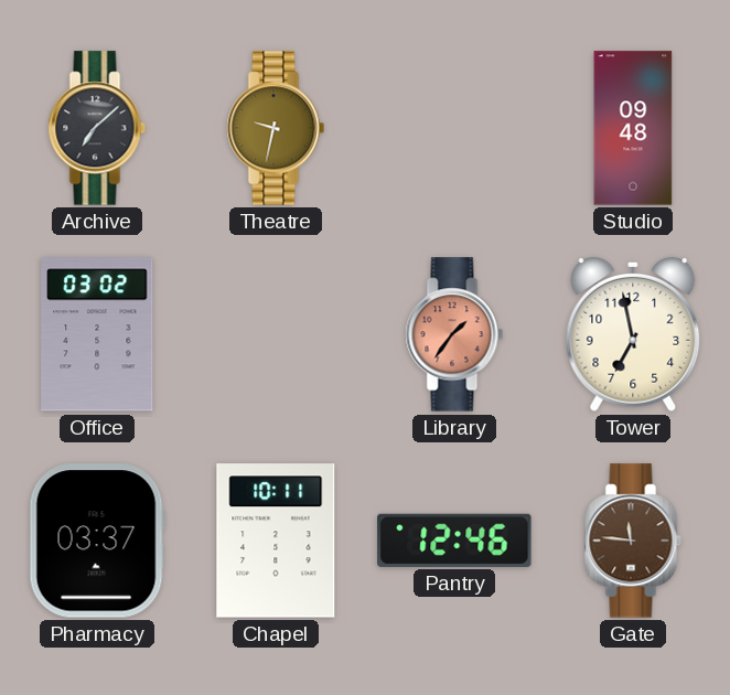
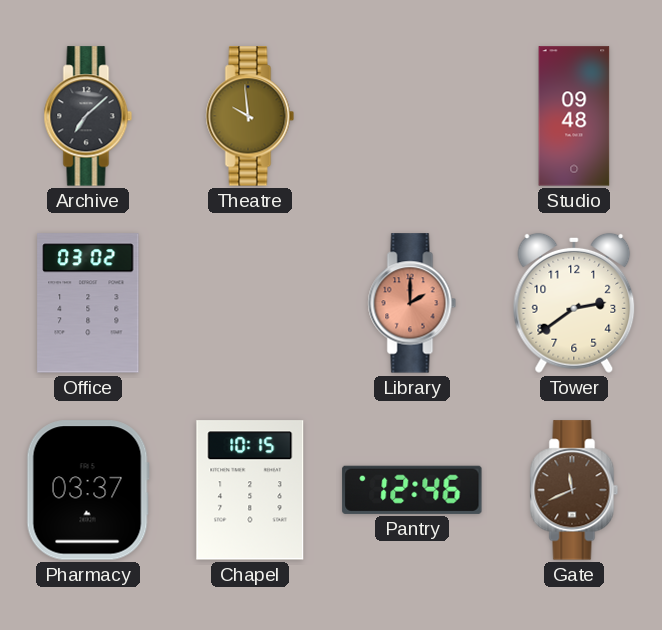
Theatre: 9:32 -> 9:59
Library: 1:36 -> 2:00
Tower: 6:58 -> 2:39
Chapel: 10:11 -> 10:15
Gate: 11:46 -> 11:41
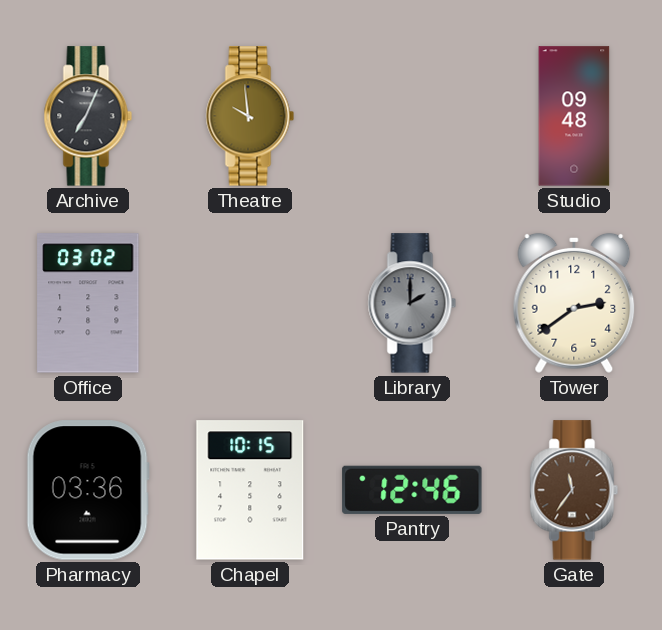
Archive: 7:08 -> 7:04
Library dial: salmon -> grey
Pharmacy: 03:37 -> 03:36
Gate: 11:41 -> 11:36
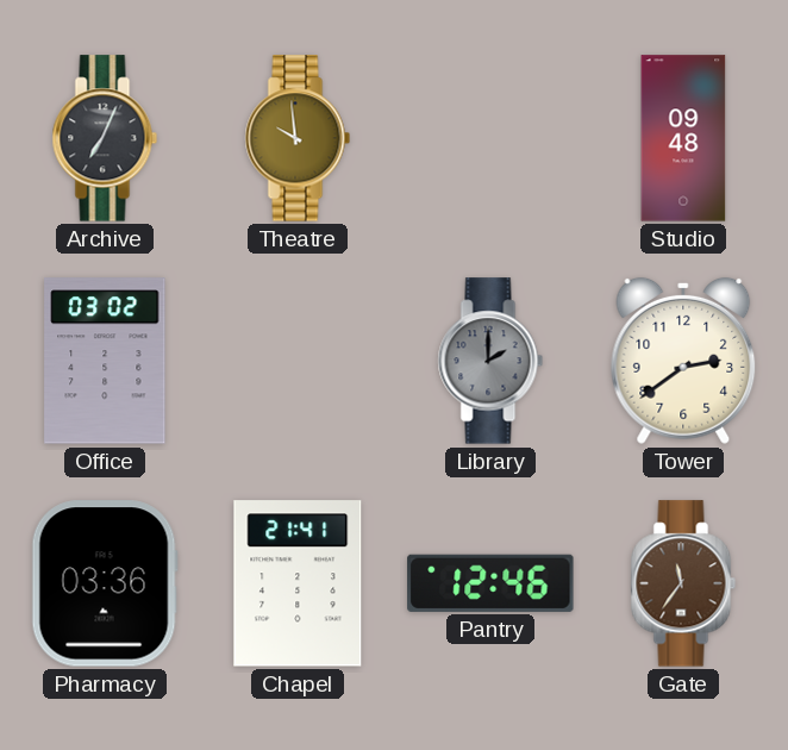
Chapel: 10:15 -> 21:41
